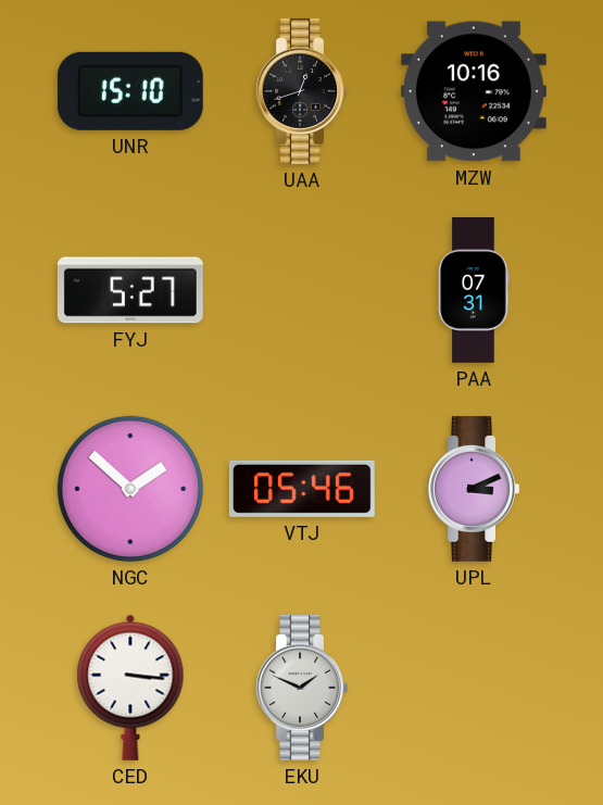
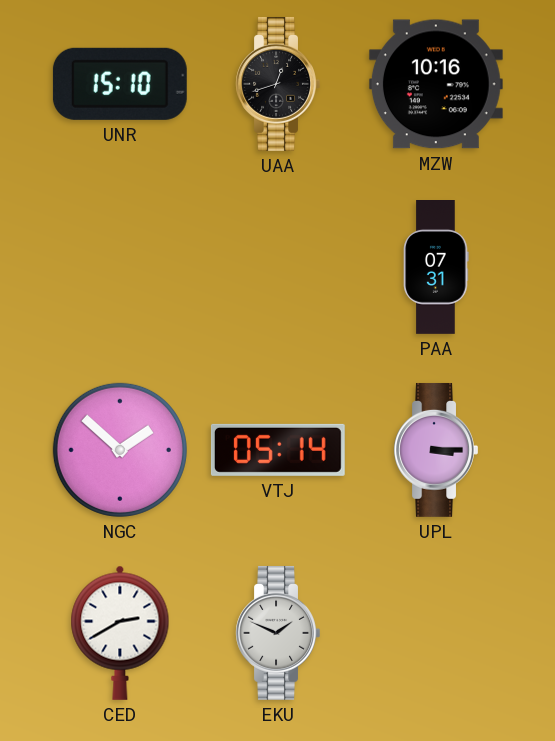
FYJ: 5:27 -> none
VTJ: 05:46 -> 05:14
UPL: 3:11 -> 3:15
CED: 3:16 -> 2:40
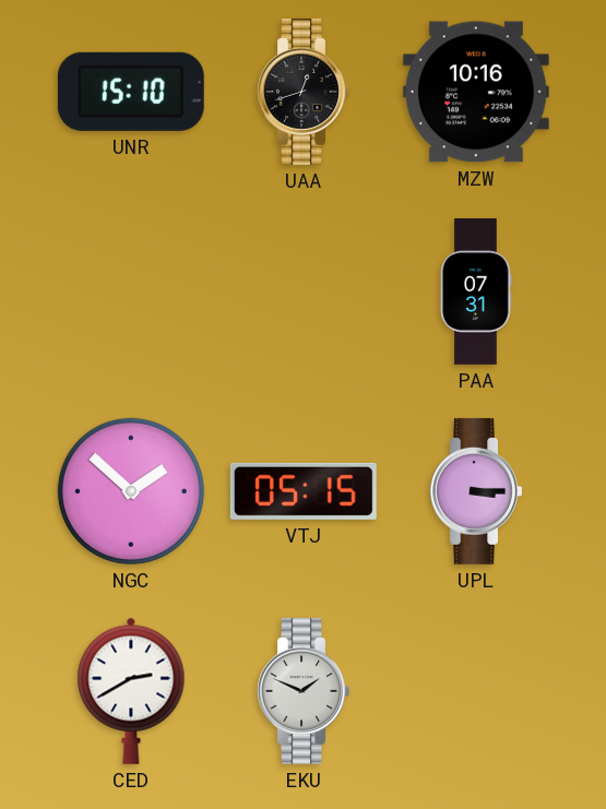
VTJ: 05:14 -> 05:15
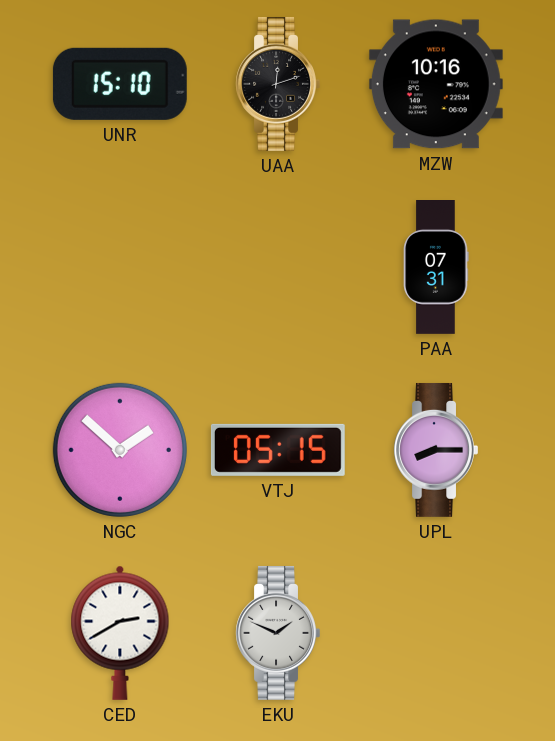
UAA: 12:42 -> 12:12
UPL: 3:15 -> 8:15
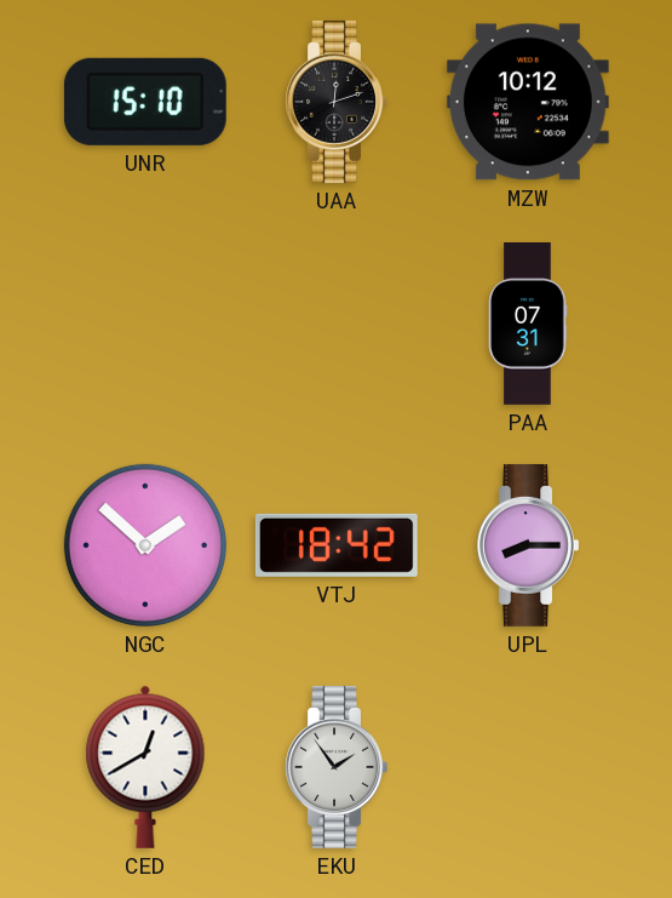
MZW: 10:16 -> 10:12
VTJ: 05:15 -> 18:42
CED: 2:40 -> 12:40
EKU: 1:49 -> 1:54
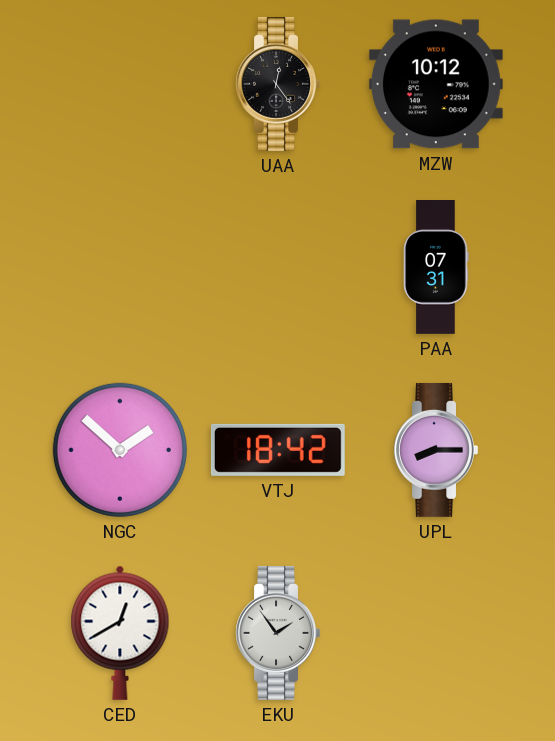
UNR: 15:10 -> none
UAA: 12:12 -> 12:24
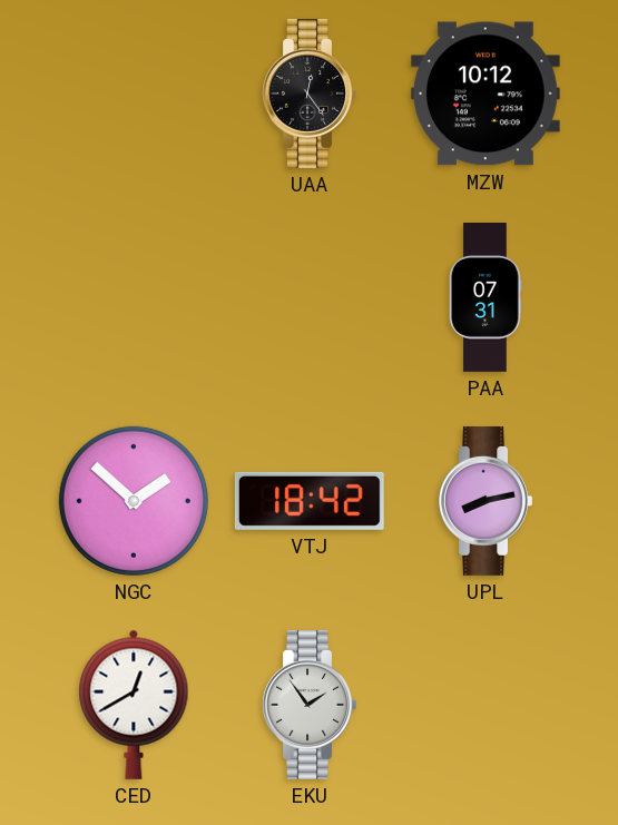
UPL: 8:15 -> 8:13
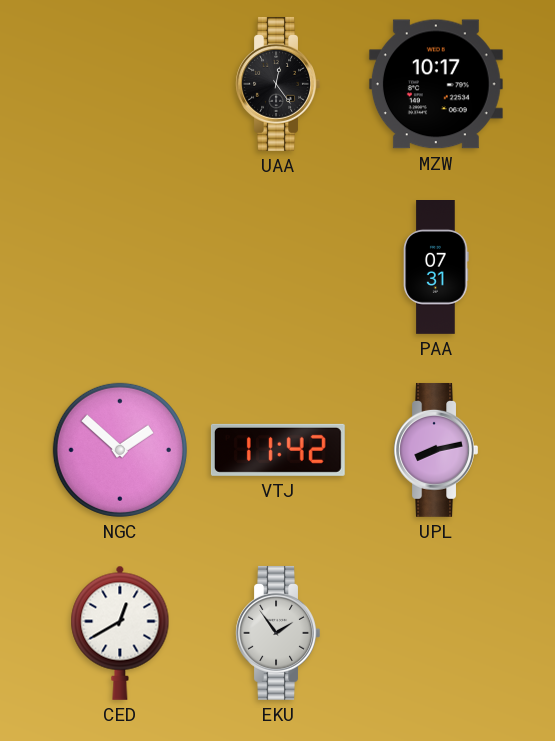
MZW: 10:12 -> 10:17
VTJ: 18:42 -> 11:42
